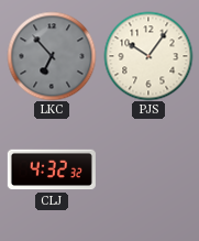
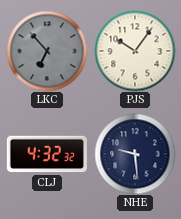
NHE: none -> 9:29
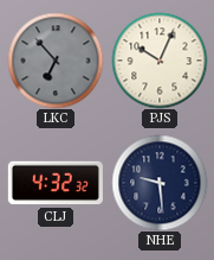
PJS: 10:06 -> 10:04
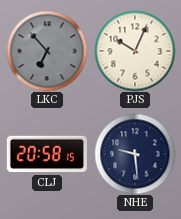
CLJ: 4:32 -> 20:58
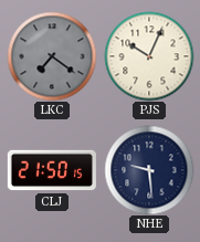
LKC: 6:53 -> 7:21
CLJ: 20:58 -> 21:50
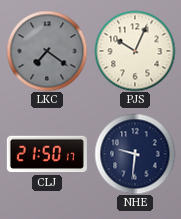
CLJ: 21:50:15 -> 21:50:17
NHE: 9:29 -> 9:31
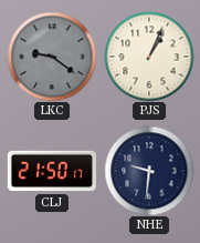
LKC: 7:21 -> 9:21
PJS: 10:04 -> 1:04
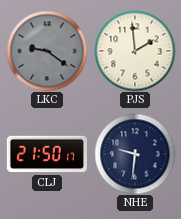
PJS: 1:04 -> 1:59
